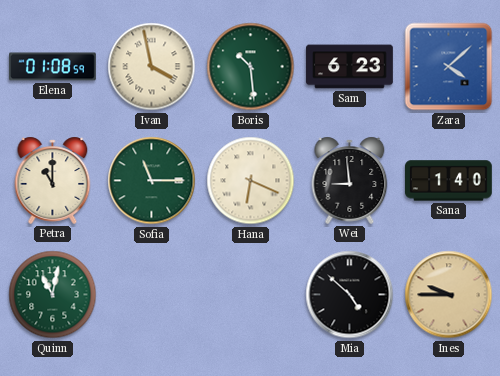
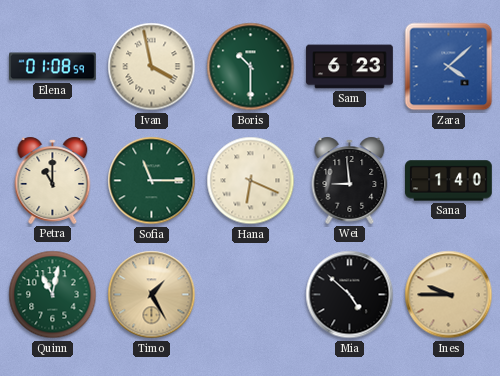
Boris: 10:29 -> 10:30
Timo: none -> 1:25
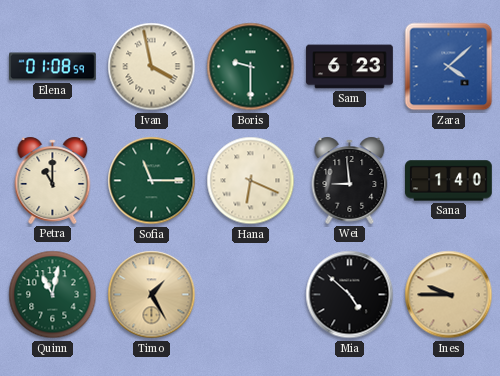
Boris: 10:30 -> 9:30
